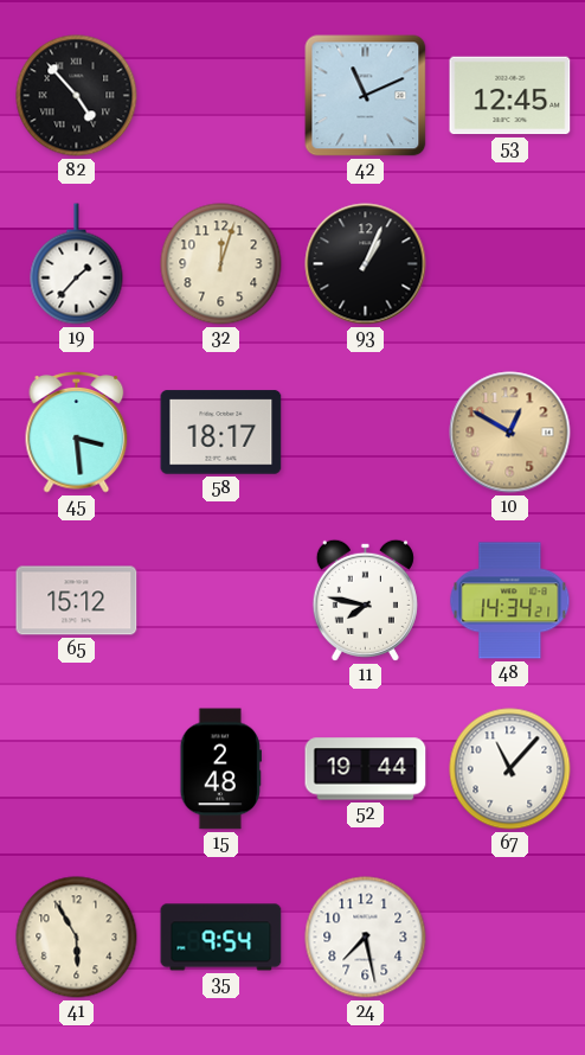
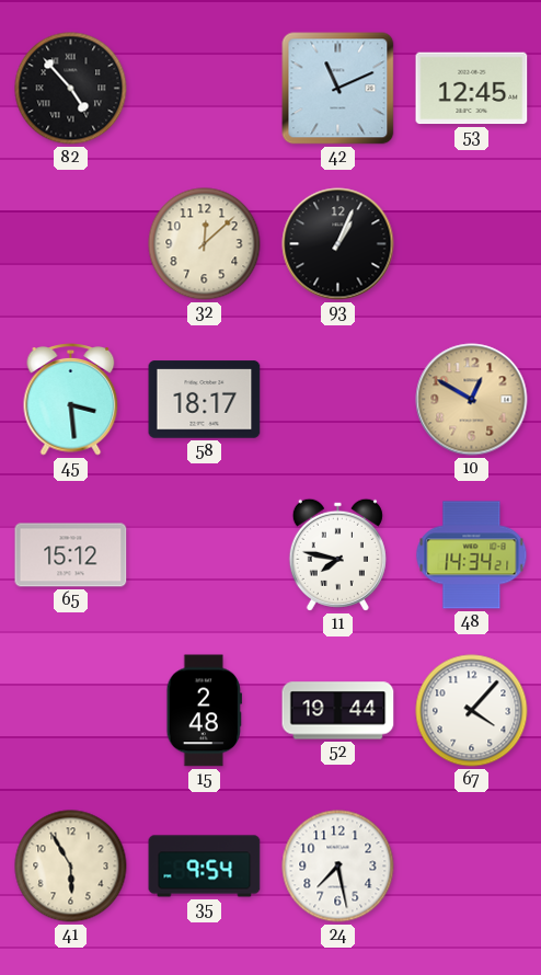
19: 1:37 -> none
32: 12:03 -> 12:08
67: 11:07 -> 4:07
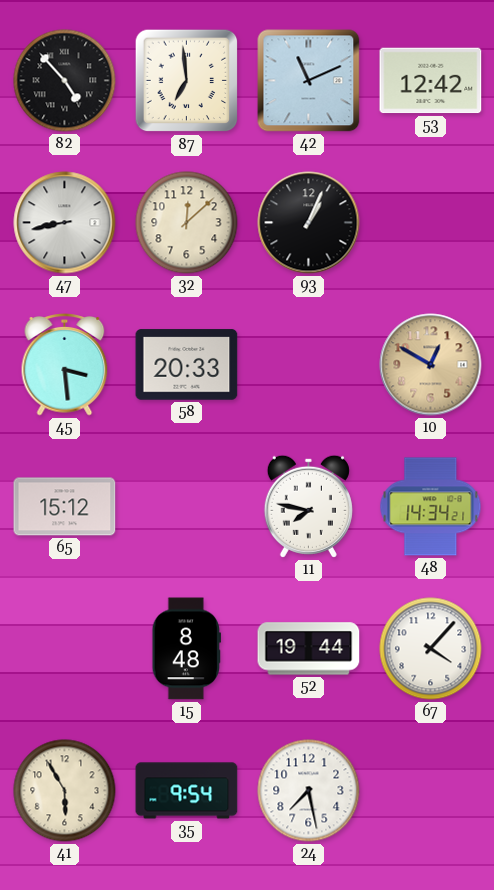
87: none -> 6:59
53: 12:45 -> 12:42
47: none -> 8:43
58: 18:17 -> 20:33
15: 2:48 -> 8:48
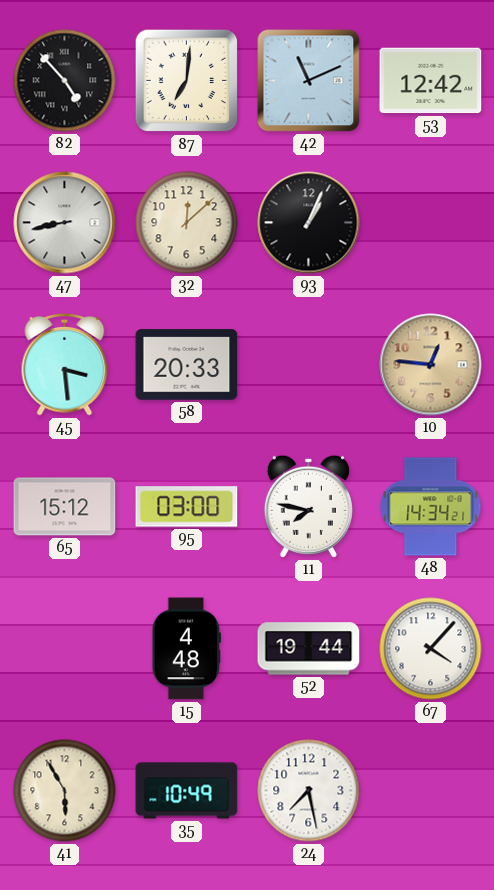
87: 6:59 -> 7:01
10: 12:50 -> 12:46
95: none -> 03:00
15: 8:48 -> 4:48
35: 9:54 -> 10:49
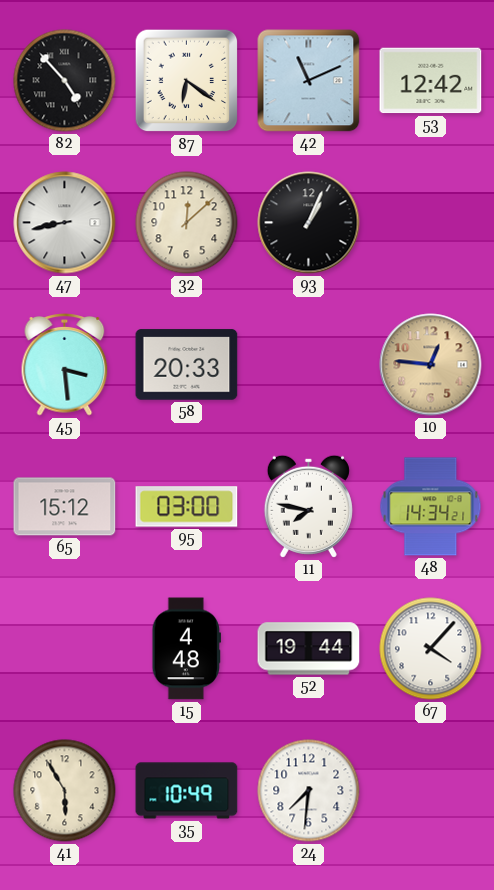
87: 7:01 -> 6:21
24: 7:28 -> 7:31
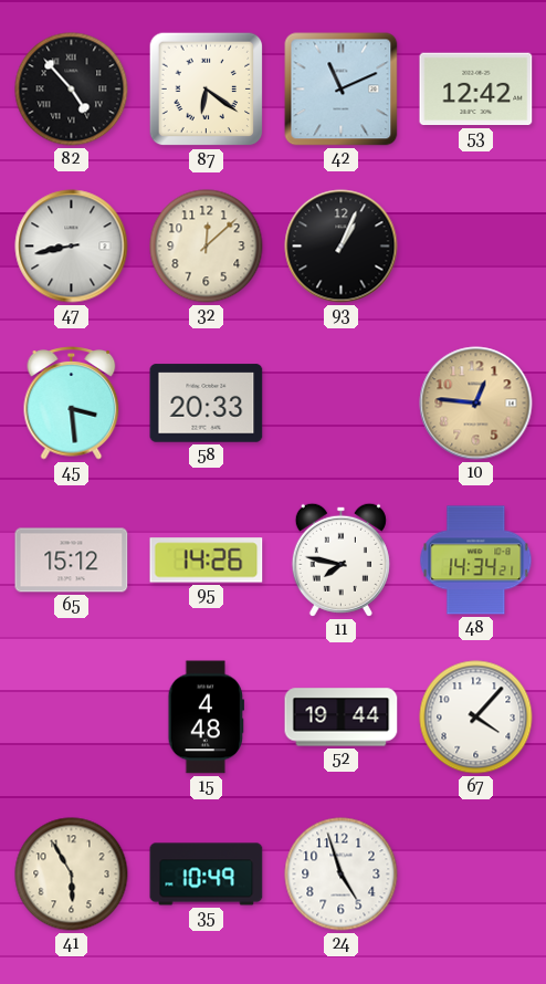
95: 03:00 -> 14:26
24: 7:31 -> 4:57
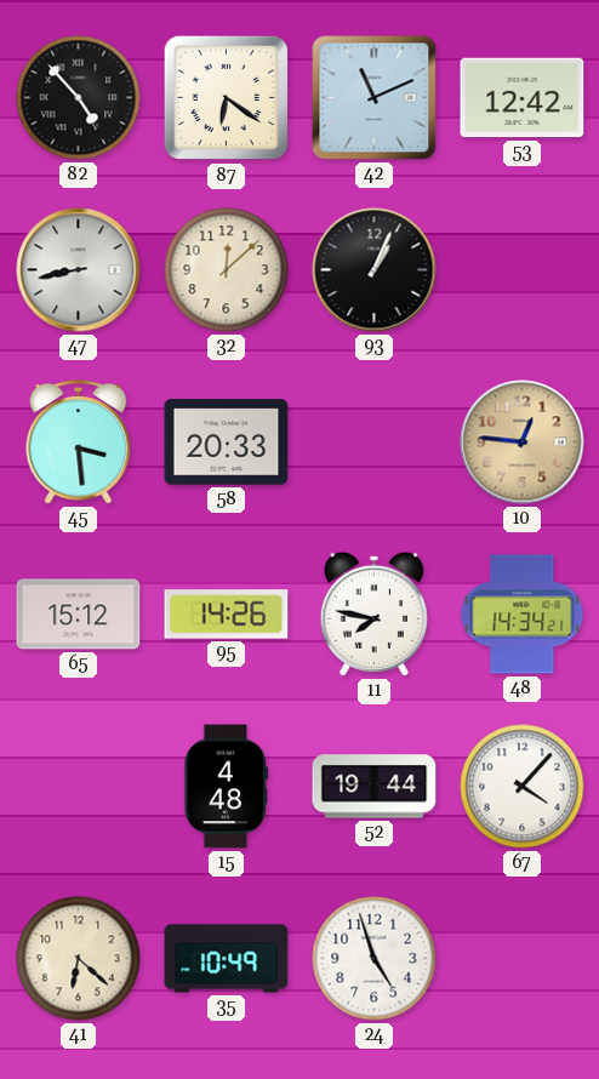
41: 5:55 -> 6:22
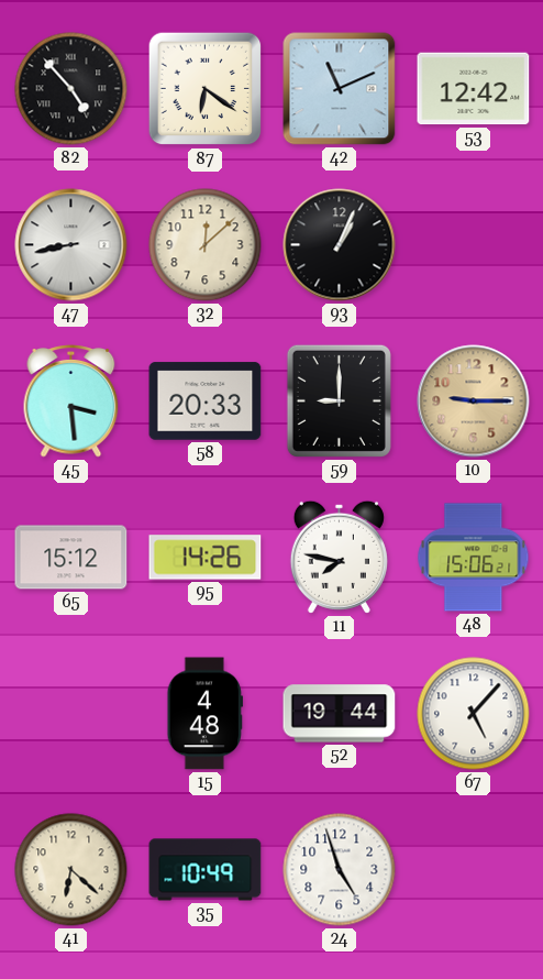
59: none -> 9:00
10: 12:46 -> 9:15
48: 14:34 -> 15:06
67: 4:07 -> 5:07
